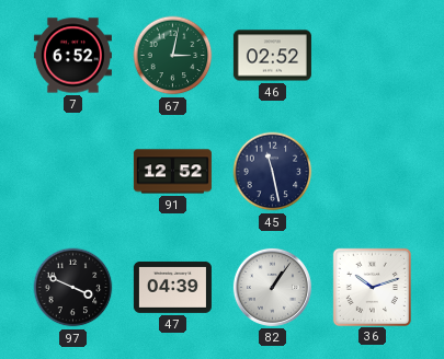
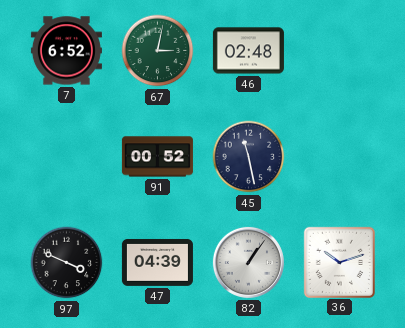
46: 02:52 -> 02:48
91: 12:52 -> 00:52
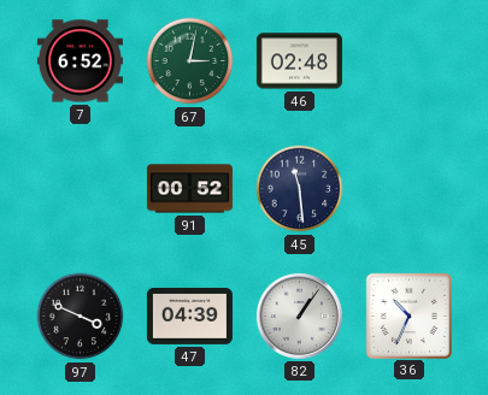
45: 11:28 -> 11:29
36: 10:12 -> 10:34
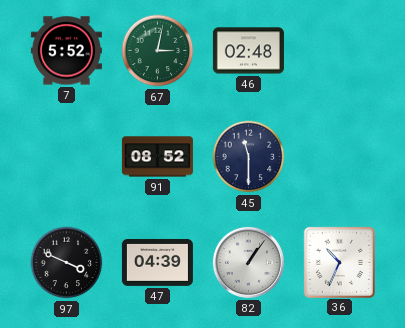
7: 6:52 -> 5:52
91: 00:52 -> 08:52
45: 11:29 -> 11:30
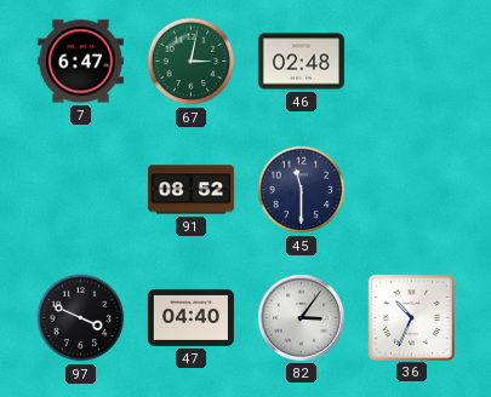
7: 5:52 -> 6:47
47: 04:39 -> 04:40
82: 1:06 -> 3:06
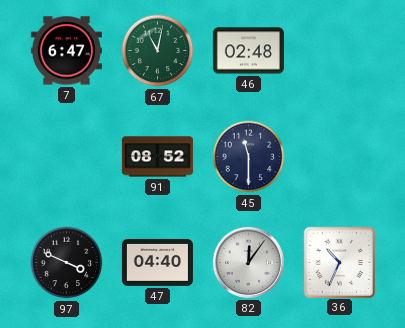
67: 3:02 -> 11:02
82: 3:06 -> 12:06
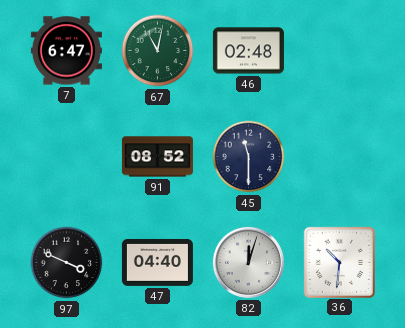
82: 12:06 -> 12:03
36: 10:34 -> 10:31
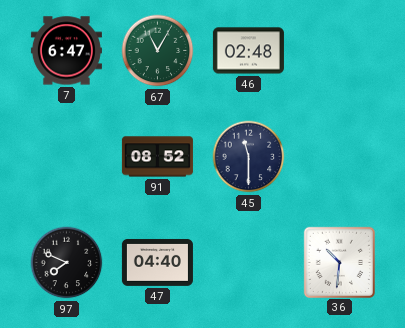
67: 11:02 -> 11:05
97: 3:49 -> 7:49
82: 12:03 -> none
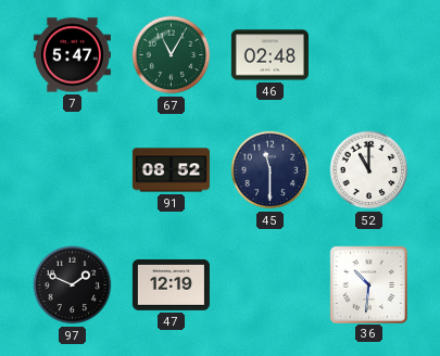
7: 6:47 -> 5:47
52: none -> 11:00
97: 7:49 -> 1:49
47: 04:40 -> 12:19
